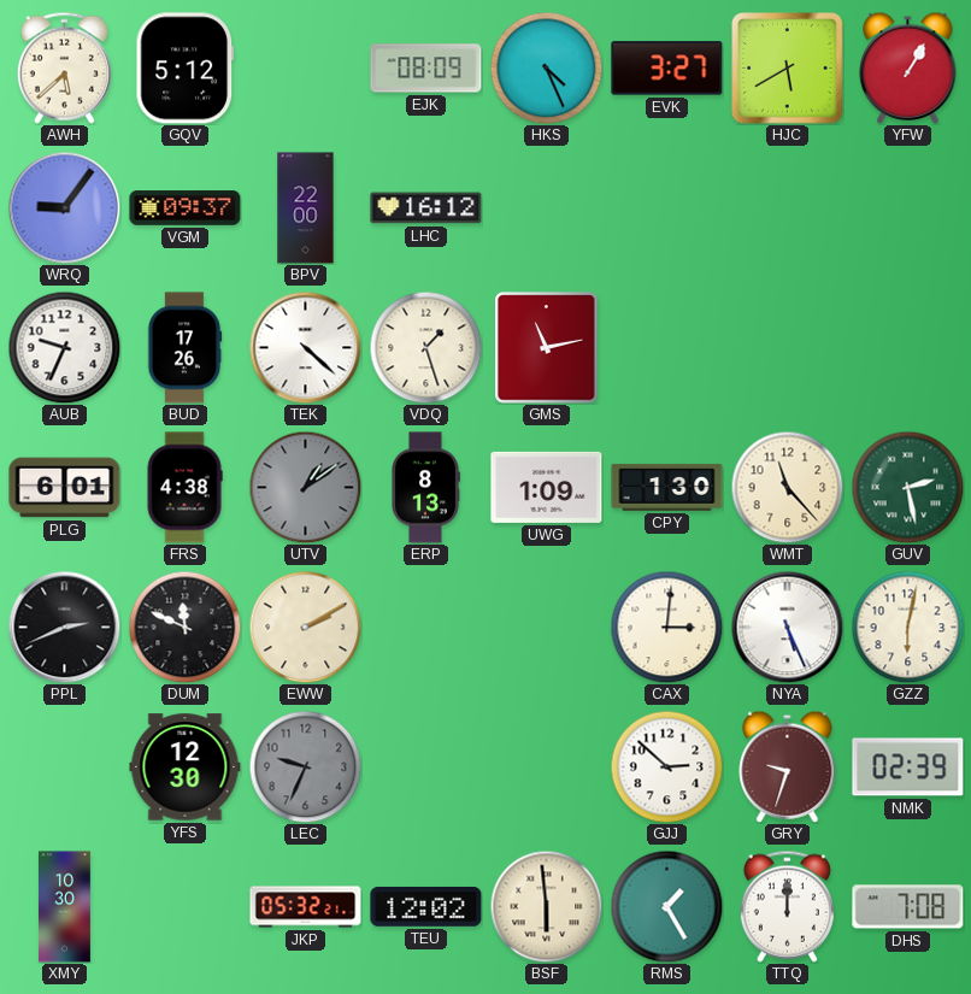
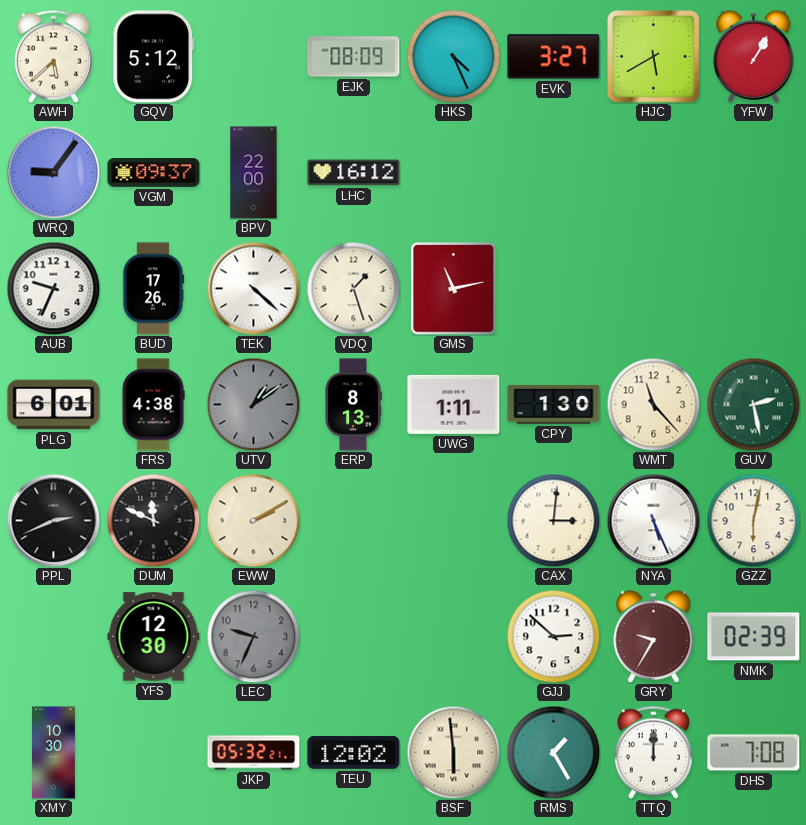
UWG: 1:09 -> 1:11
GRY: 9:33 -> 9:35
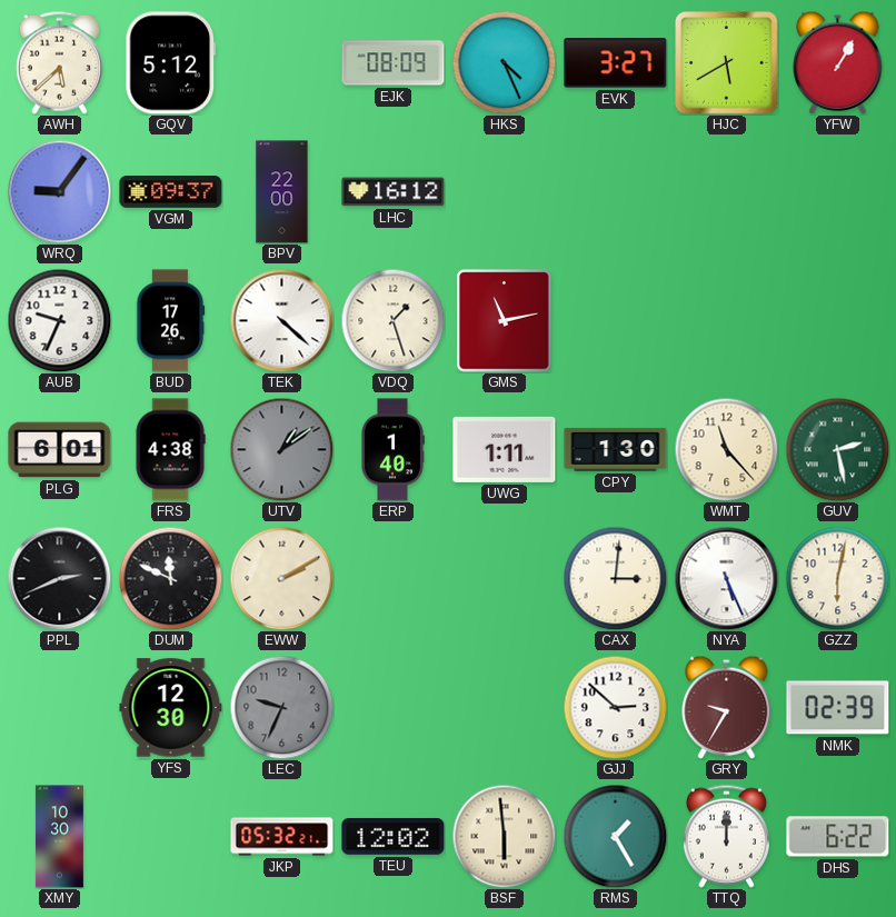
ERP: 8:13 -> 1:40
DHS: 7:08 -> 6:22
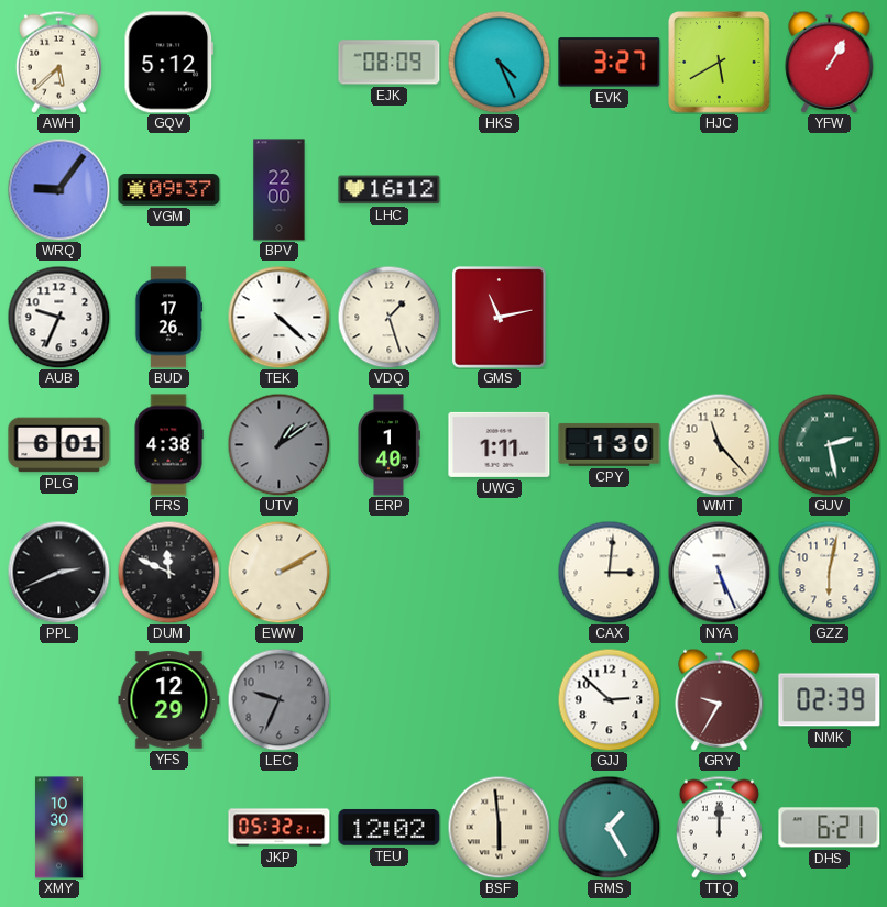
YFS: 12:30 -> 12:29
DHS: 6:22 -> 6:21
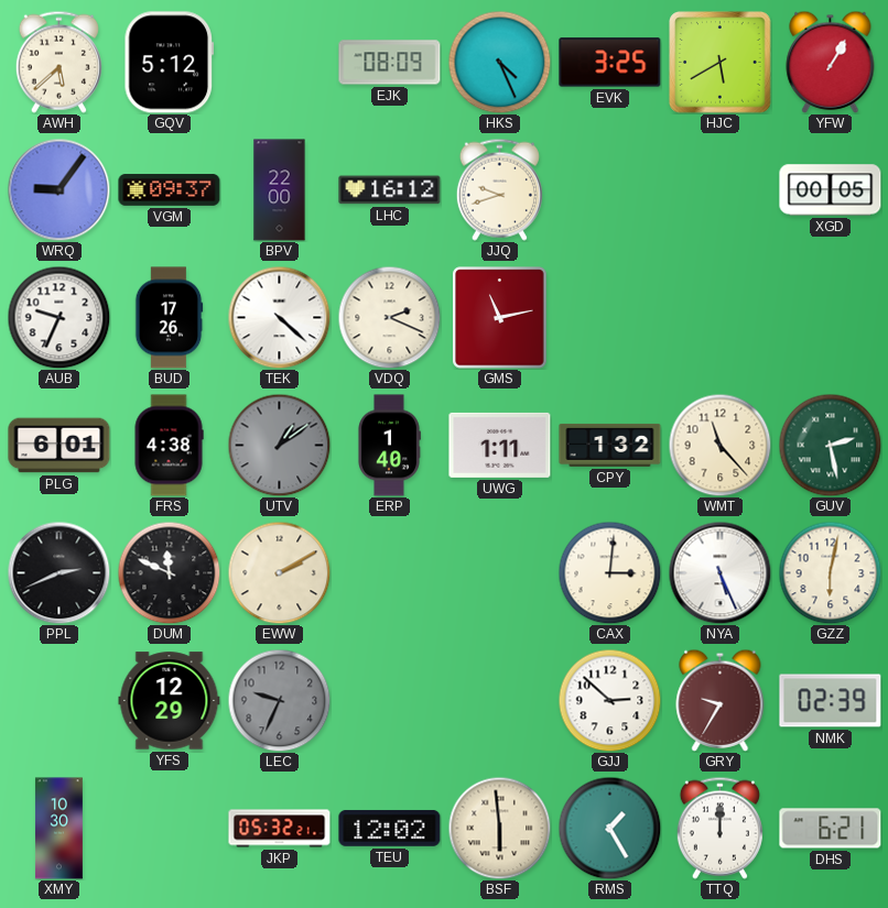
EVK: 3:27 -> 3:25
JJQ: none -> 9:42
XGD: none -> 00:05
VDQ: 1:27 -> 2:19
CPY: 1:30 -> 1:32
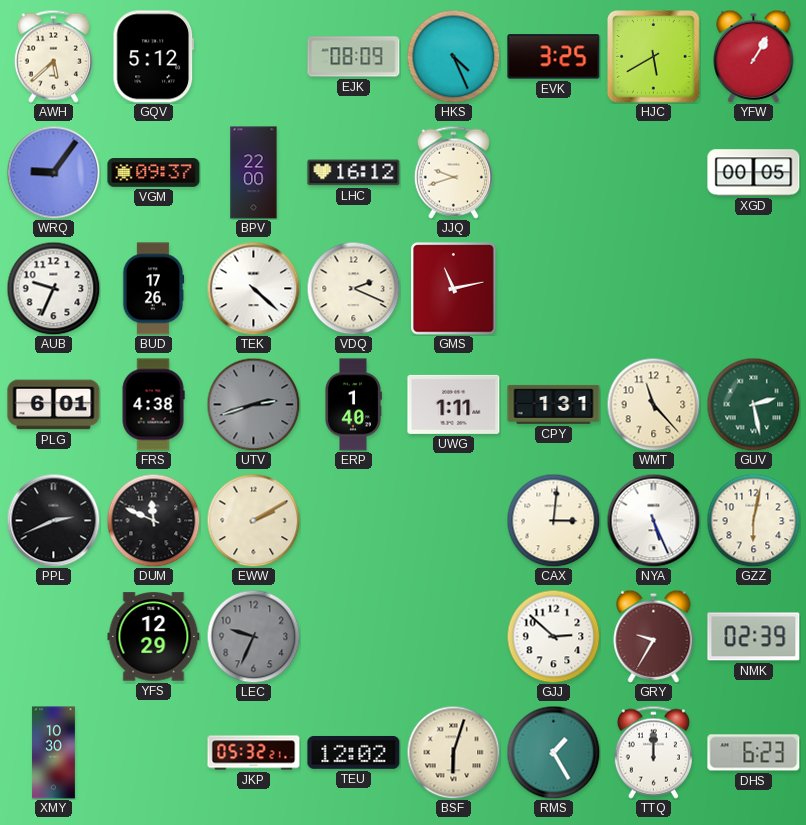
UTV: 1:09 -> 2:42
CPY: 1:32 -> 1:31
BSF: 5:59 -> 6:03
DHS: 6:21 -> 6:23
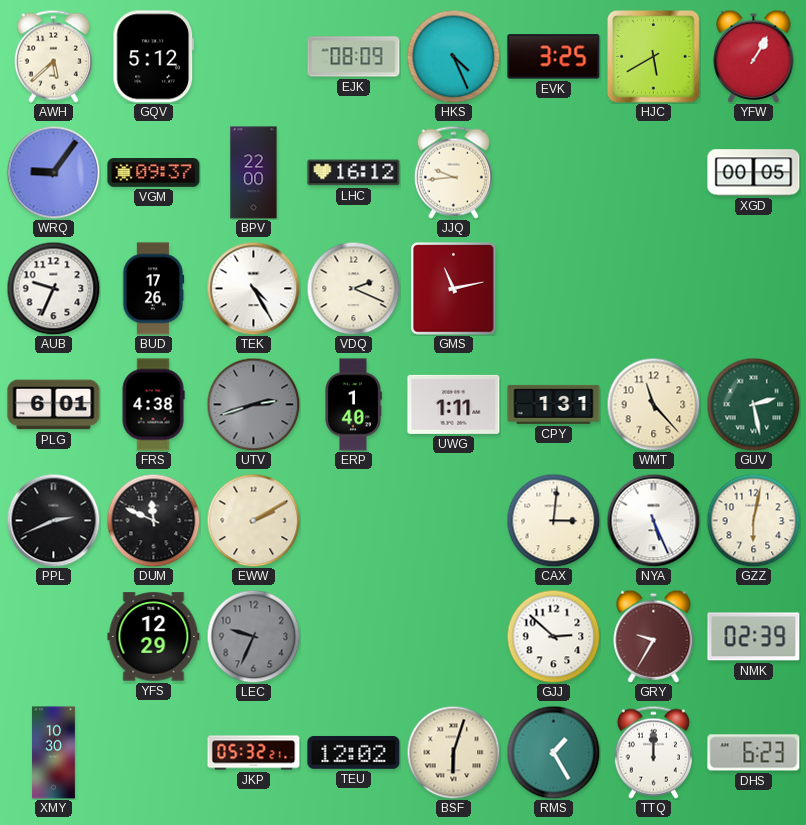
JJQ: 9:42 -> 9:44
TEK: 4:22 -> 4:25
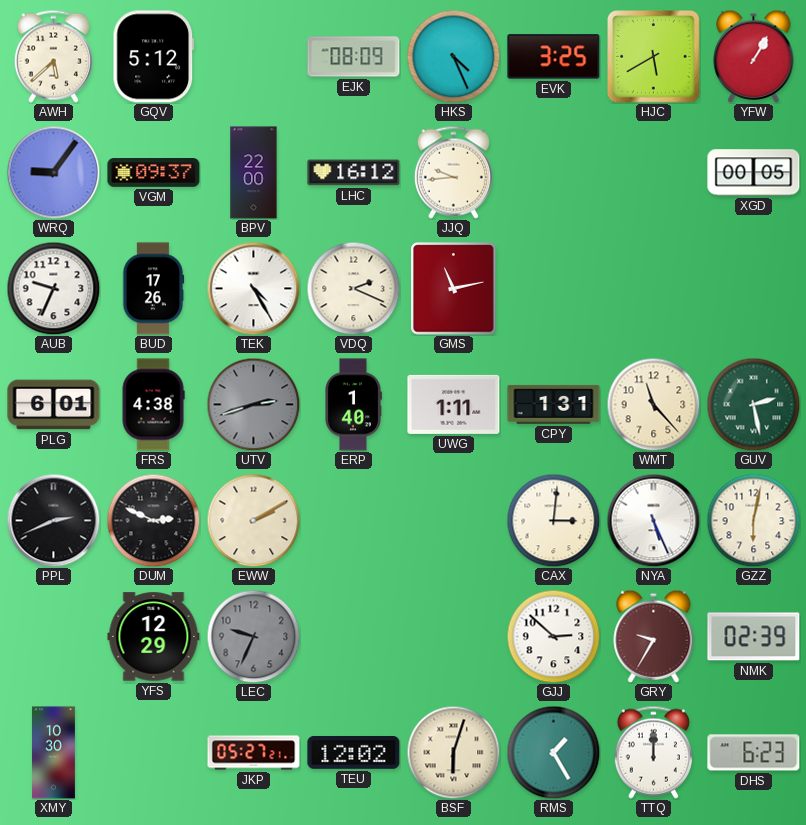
DUM: 11:49 -> 2:49
JKP: 05:32 -> 05:27
